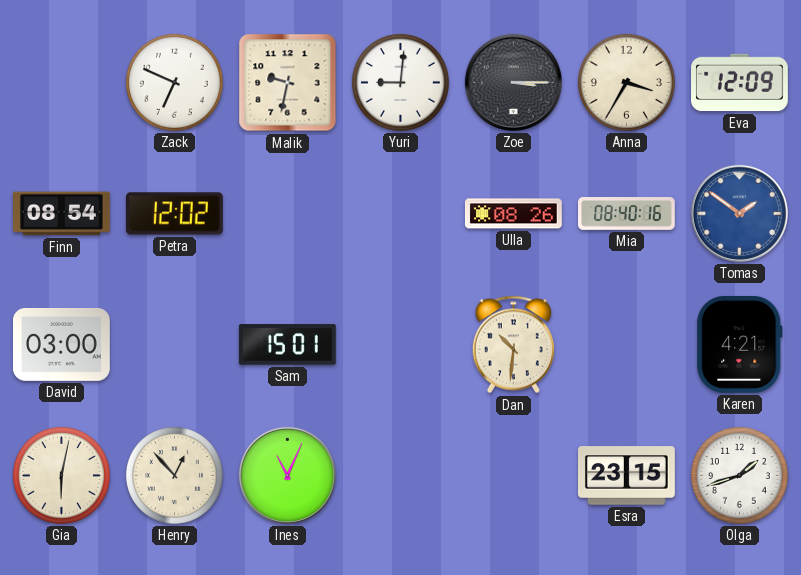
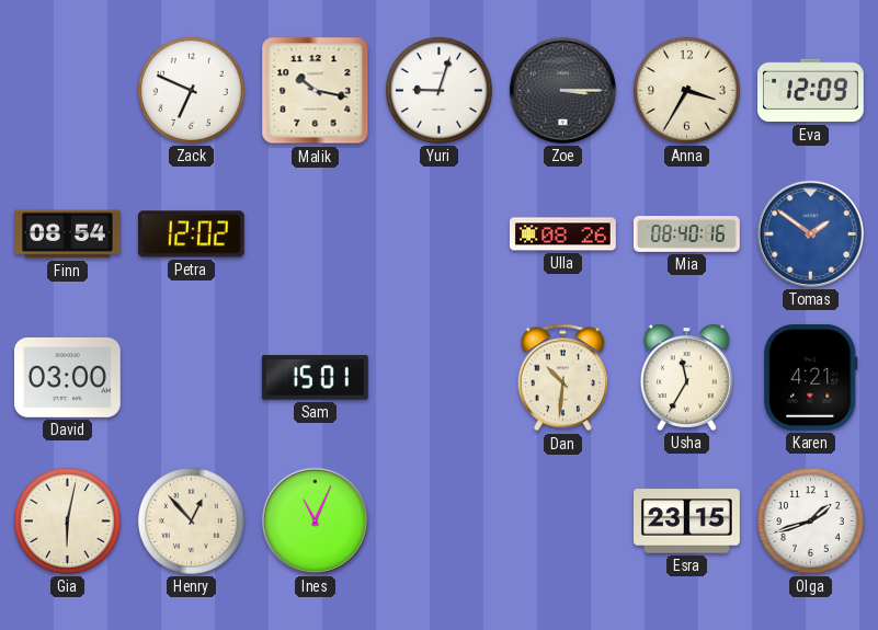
Malik: 9:32 -> 10:17
Yuri: 9:01 -> 9:03
Usha: none -> 11:35
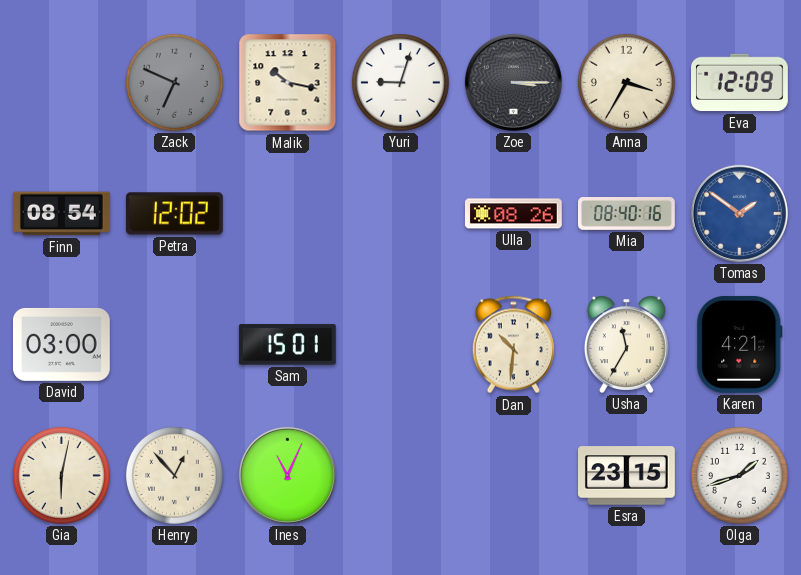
Zack dial: white -> grey
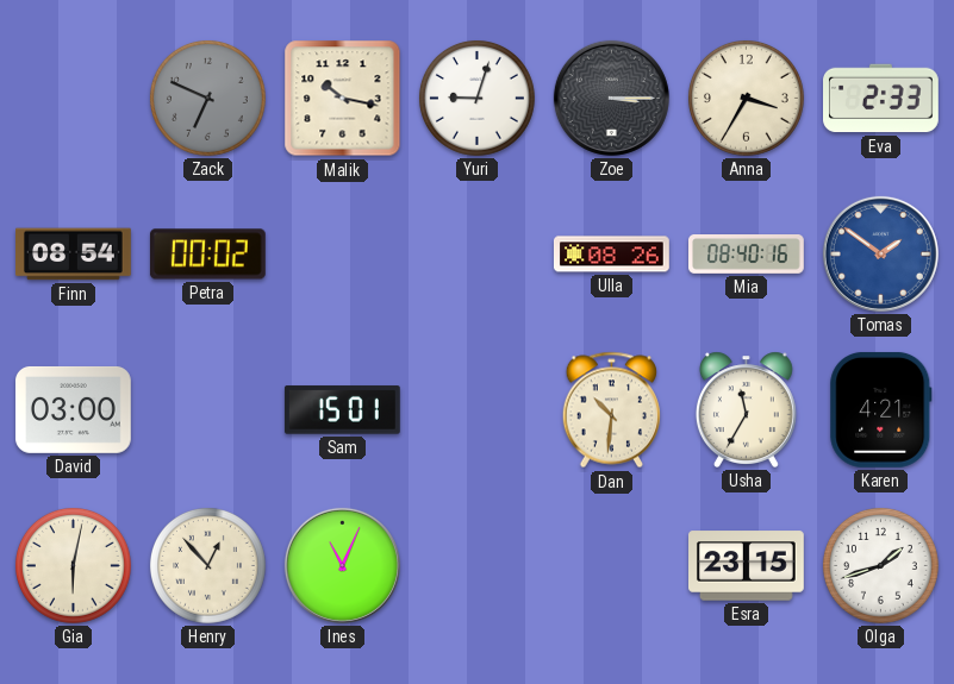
Eva: 12:09 -> 2:33
Petra: 12:02 -> 00:02
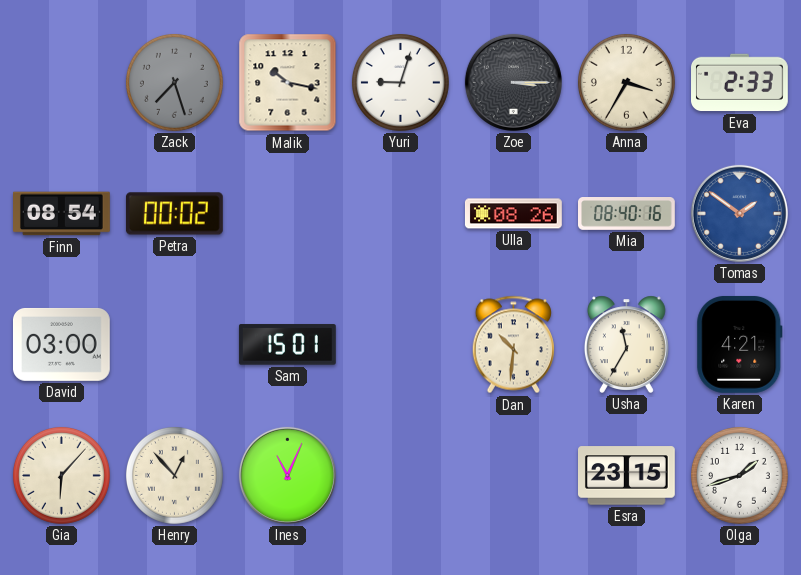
Zack: 6:49 -> 7:27
Gia: 6:02 -> 6:07
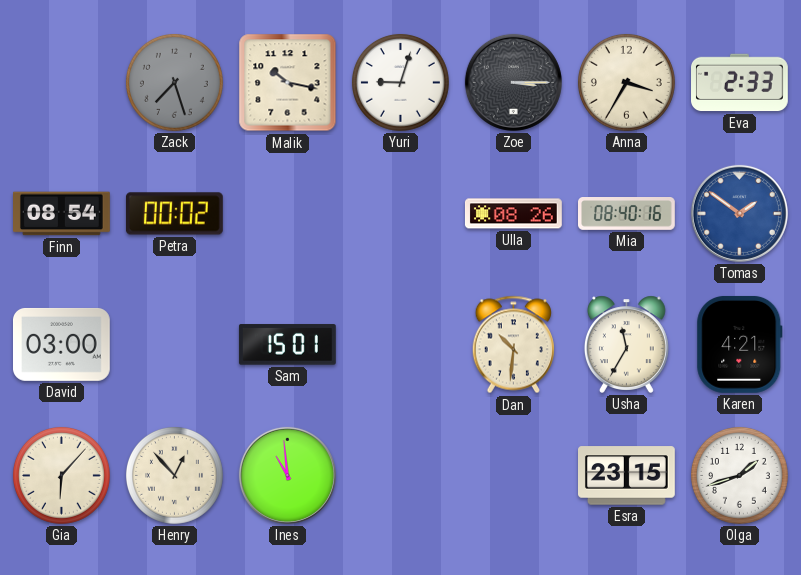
Ines: 11:04 -> 10:59
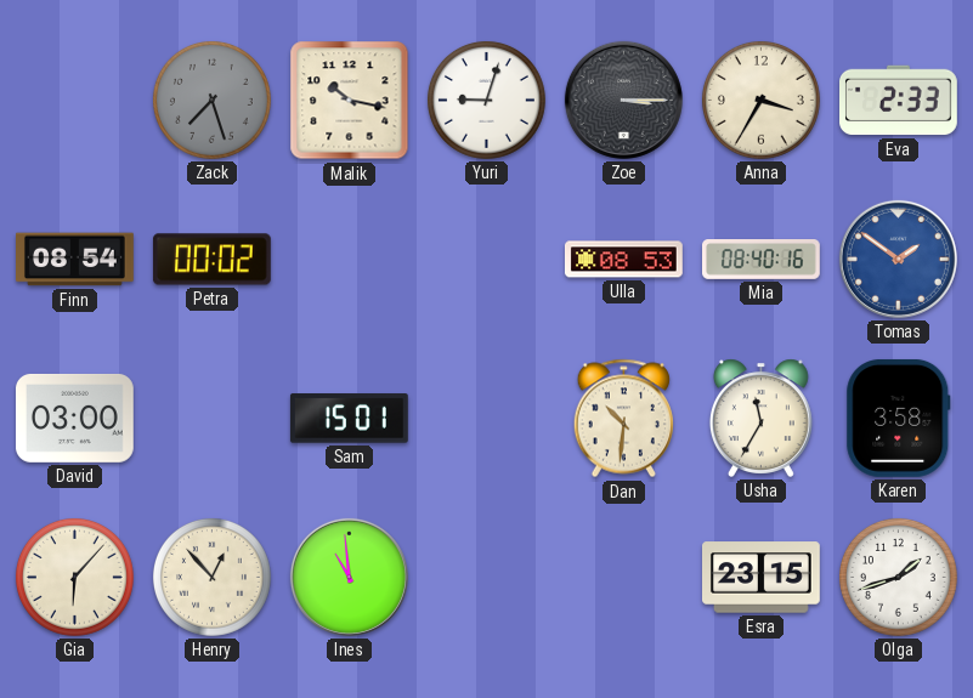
Ulla: 08:26 -> 08:53
Karen: 4:21 -> 3:58
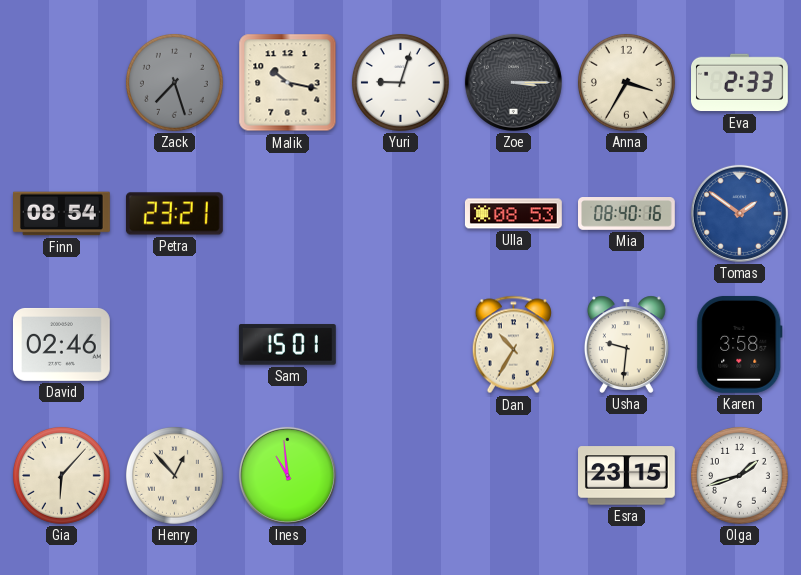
Petra: 00:02 -> 23:21
David: 03:00 -> 02:46
Dan: 10:31 -> 10:35
Usha: 11:35 -> 9:31
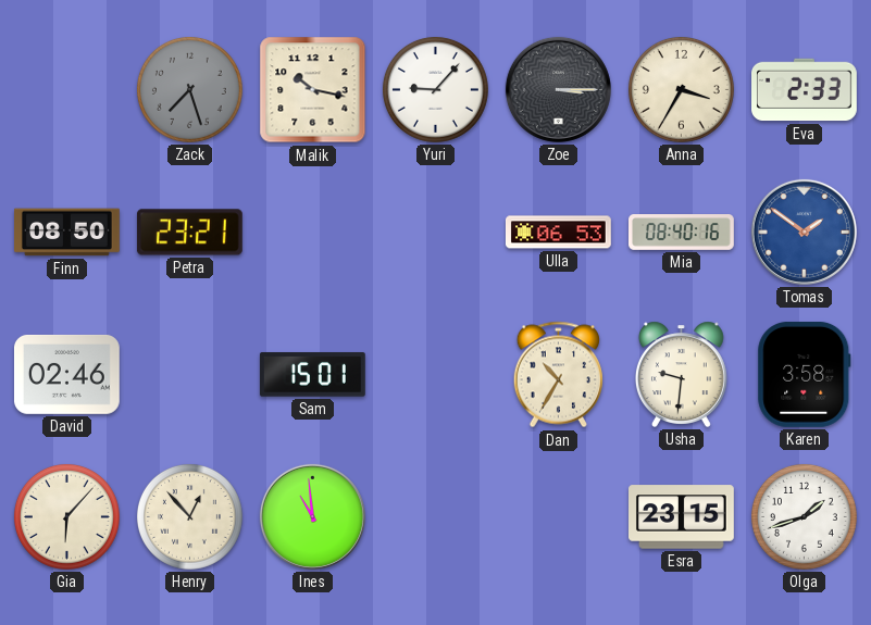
Yuri: 9:03 -> 9:07
Finn: 08:54 -> 08:50
Ulla: 08:53 -> 06:53
